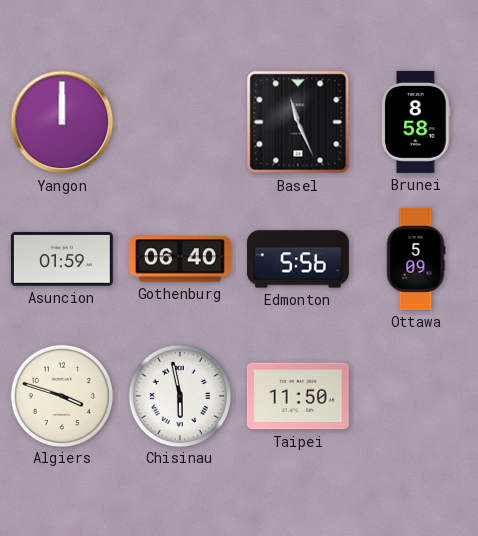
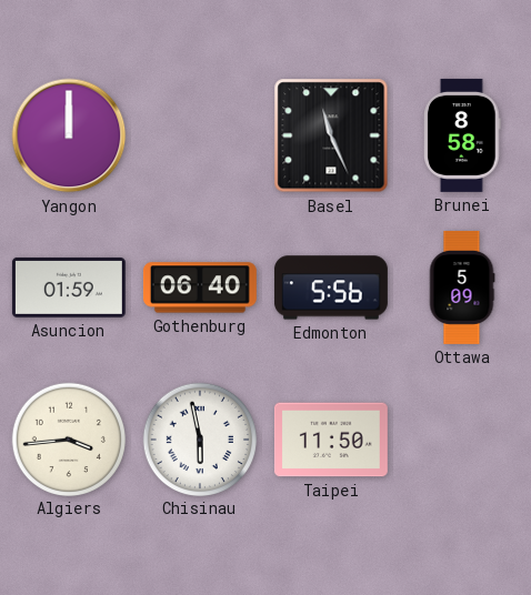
Algiers: 3:48 -> 3:44
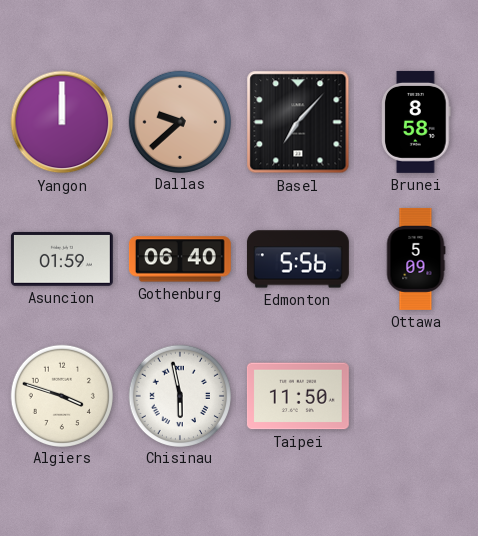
Dallas: none -> 9:38
Basel: 11:26 -> 7:07
Algiers: 3:44 -> 3:48
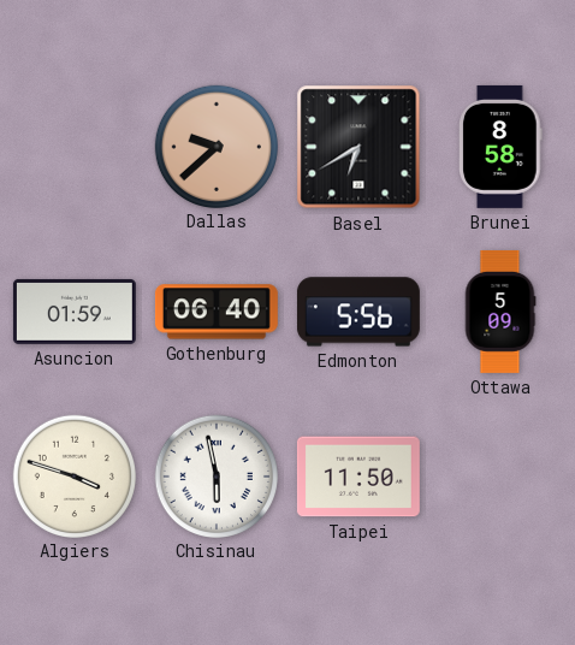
Yangon: 12:00 -> none
Basel: 7:07 -> 6:40
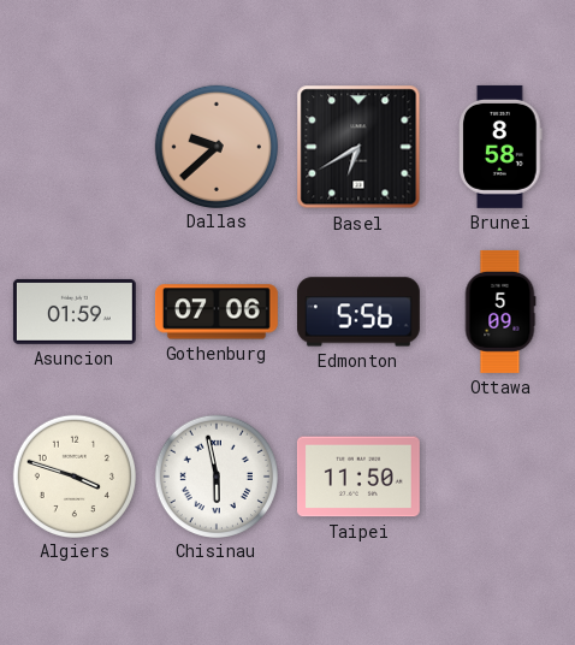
Gothenburg: 06:40 -> 07:06
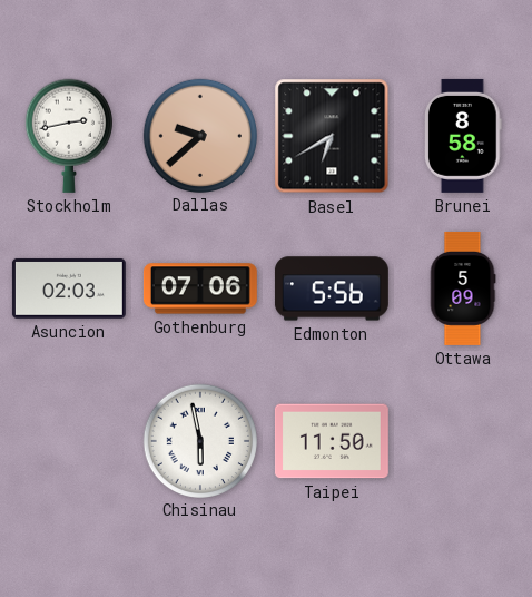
Stockholm: none -> 2:43
Asuncion: 01:59 -> 02:03
Algiers: 3:48 -> none
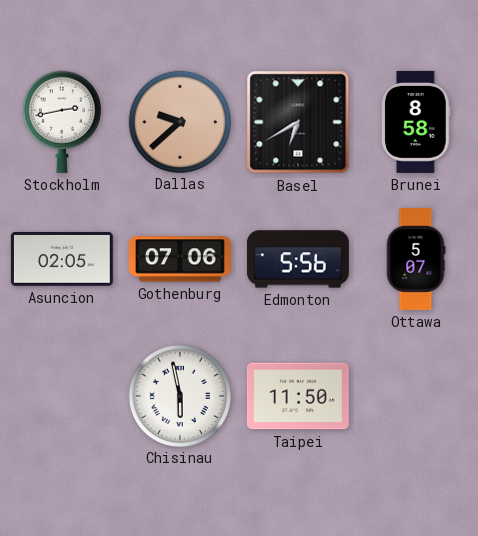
Asuncion: 02:03 -> 02:05
Ottawa: 5:09 -> 5:07
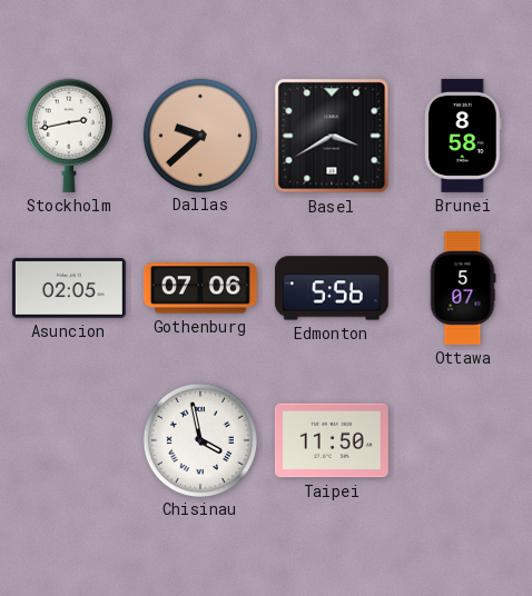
Basel: 6:40 -> 3:40
Chisinau: 5:58 -> 3:58
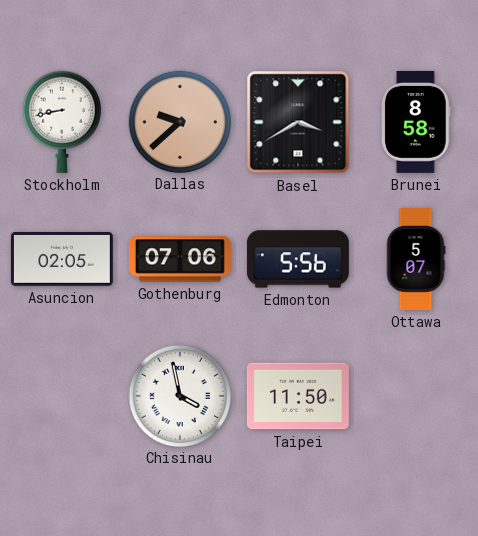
Stockholm: 2:43 -> 8:43
